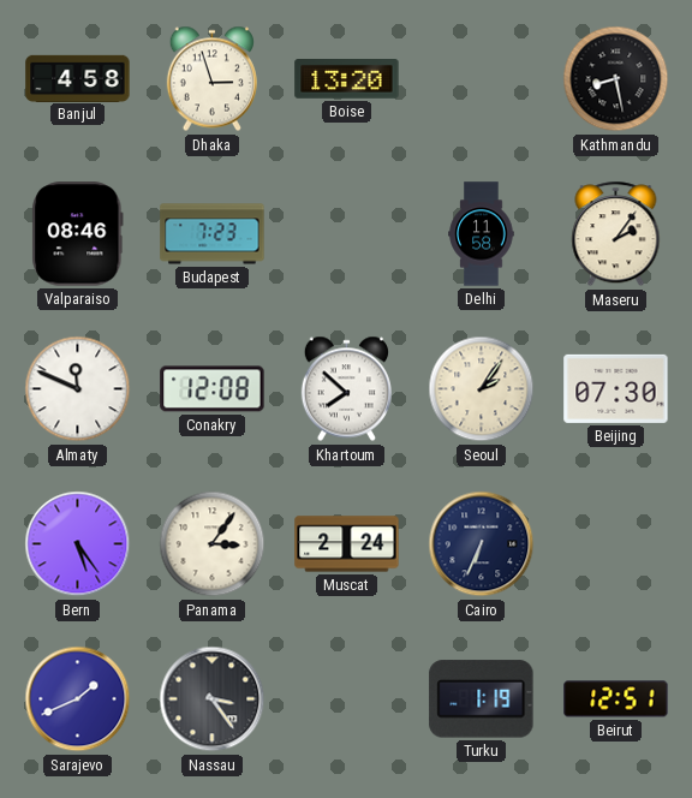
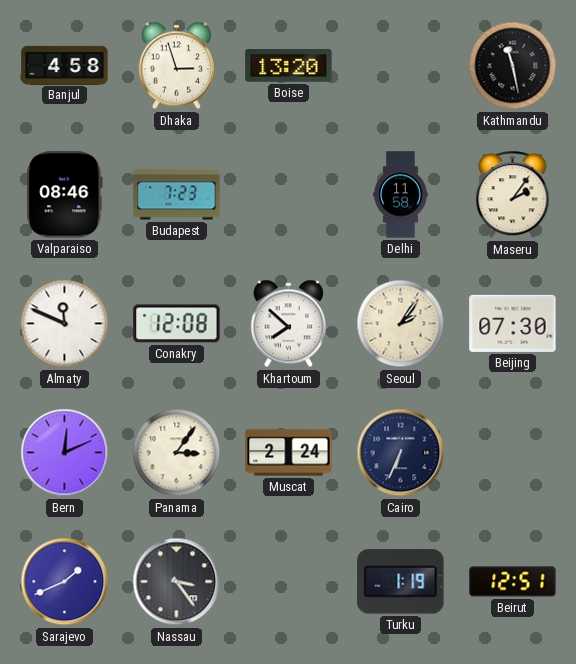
Kathmandu: 8:28 -> 11:28
Bern: 5:24 -> 12:11
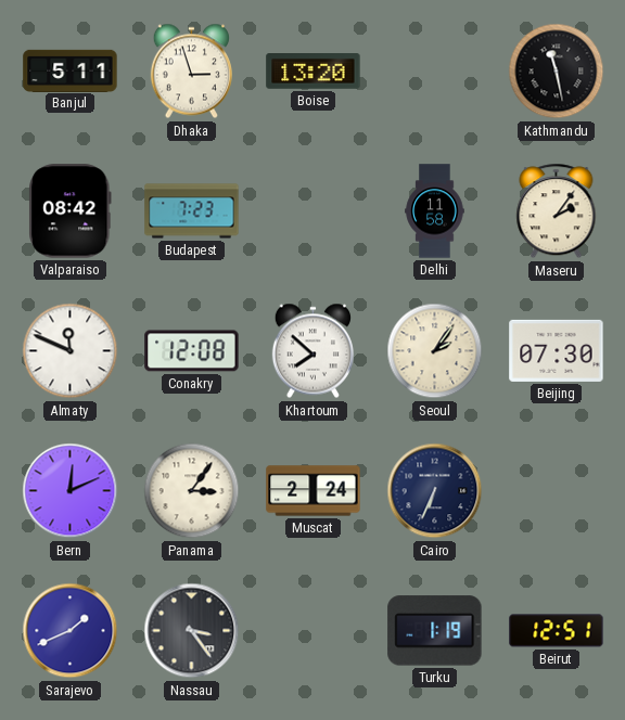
Banjul: 4:58 -> 5:11
Valparaiso: 08:46 -> 08:42
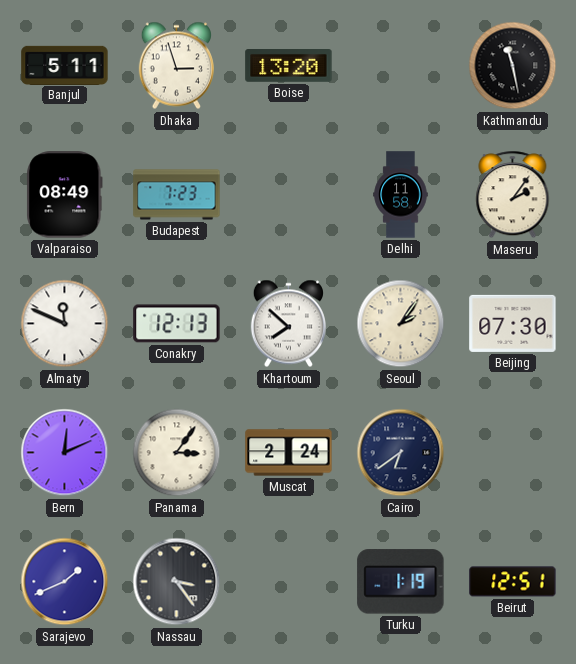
Valparaiso: 08:42 -> 08:49
Conakry: 12:08 -> 12:13
Cairo: 6:34 -> 6:39
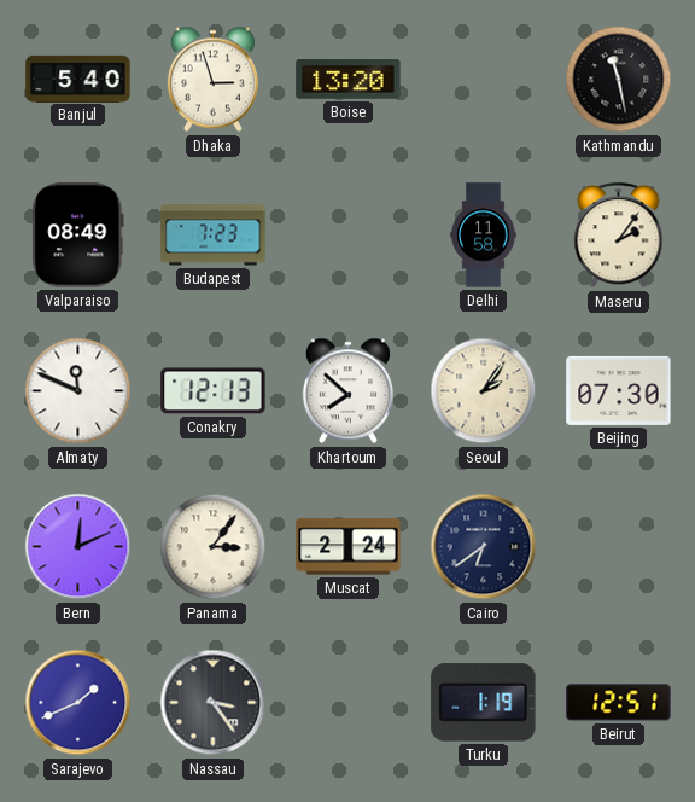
Banjul: 5:11 -> 5:40
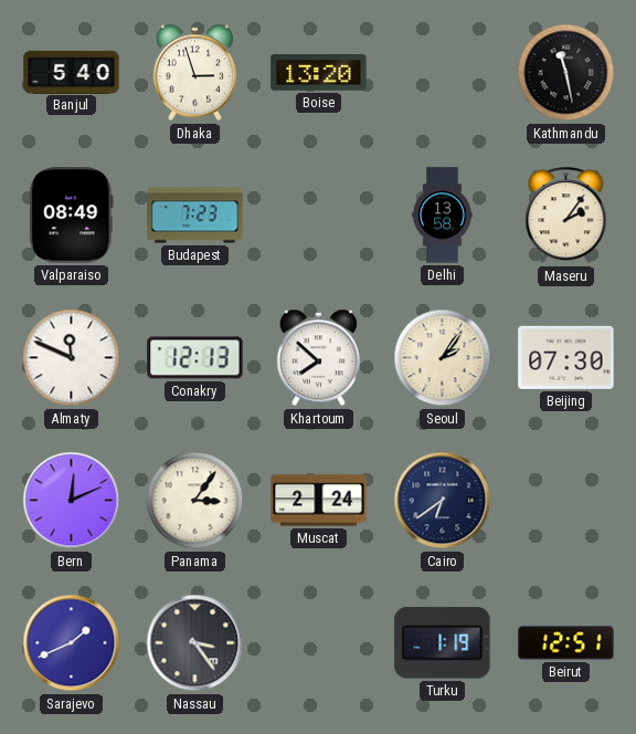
Delhi: 11:58 -> 13:58
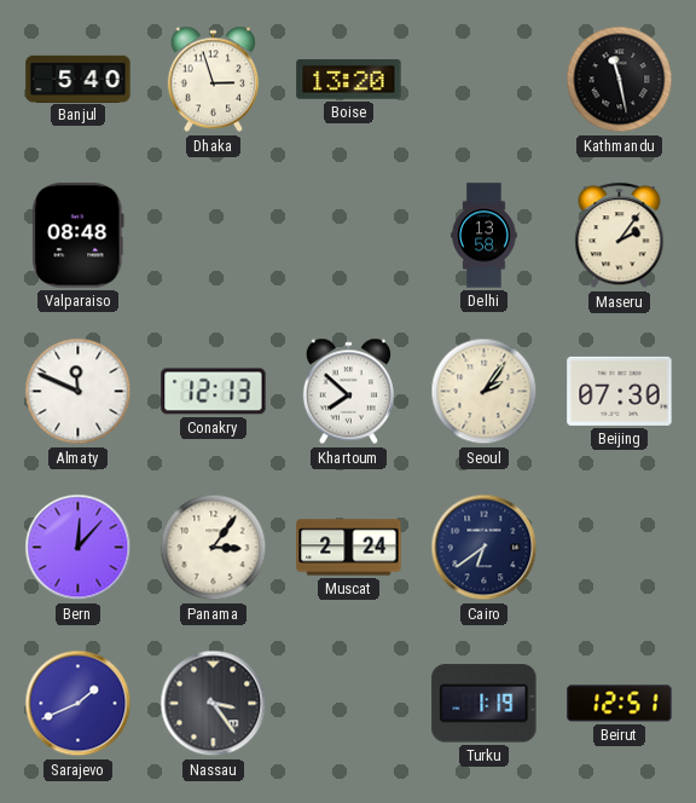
Valparaiso: 08:49 -> 08:48
Budapest: 7:23 -> none
Bern: 12:11 -> 12:07
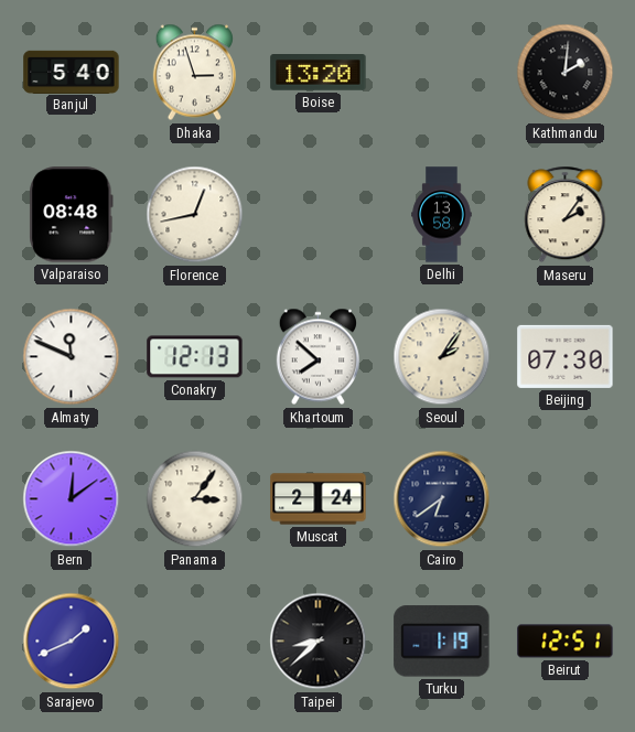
Kathmandu: 11:28 -> 2:01
Florence: none -> 12:43
Bern: 12:07 -> 12:09
Nassau: 3:24 -> none
Taipei: none -> 8:38
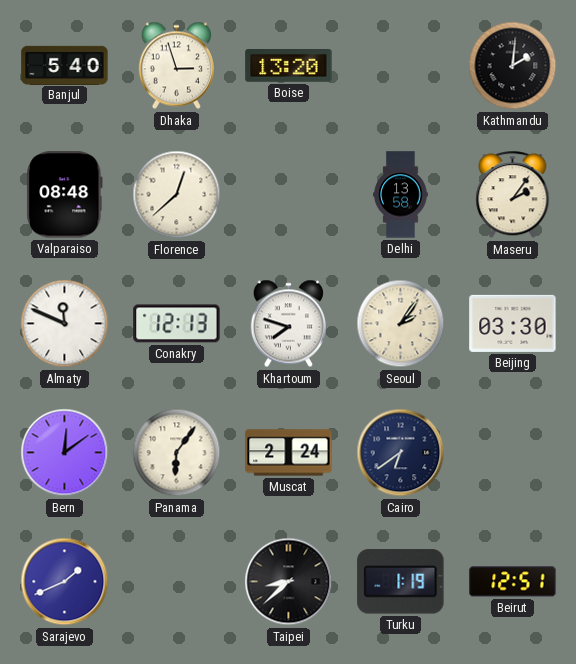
Florence: 12:43 -> 12:38
Khartoum: 7:52 -> 7:48
Beijing: 07:30 -> 03:30
Panama: 3:06 -> 6:06
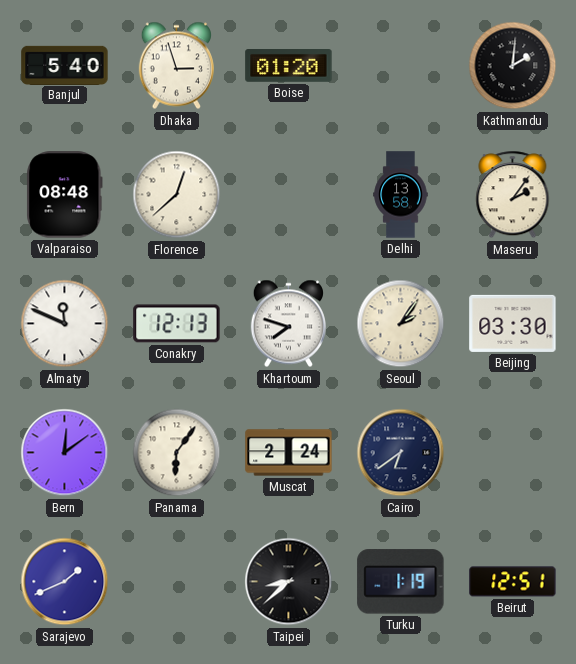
Boise: 13:20 -> 01:20
